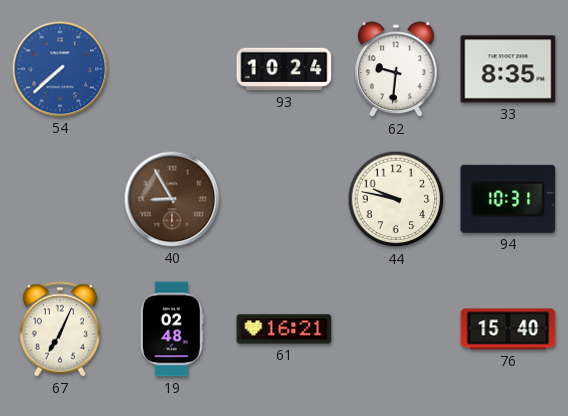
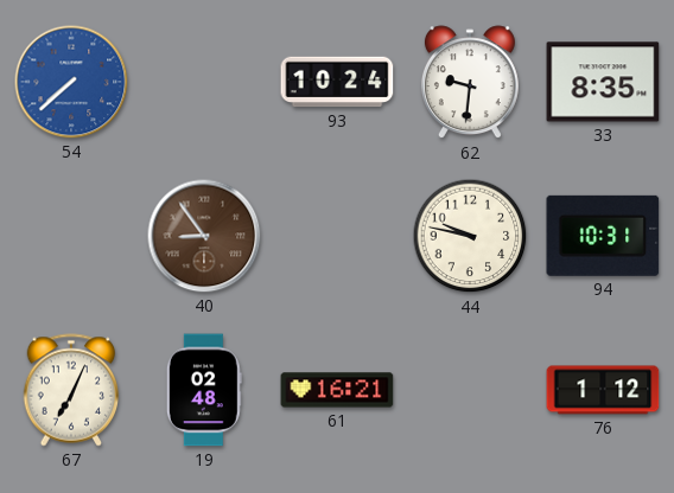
40: 8:55 -> 8:54
76: 15:40 -> 1:12
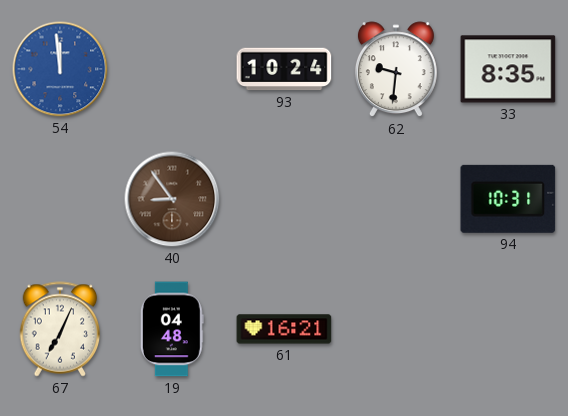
54: 7:38 -> 11:59
44: 9:47 -> none
19: 02:48 -> 04:48
76: 1:12 -> none
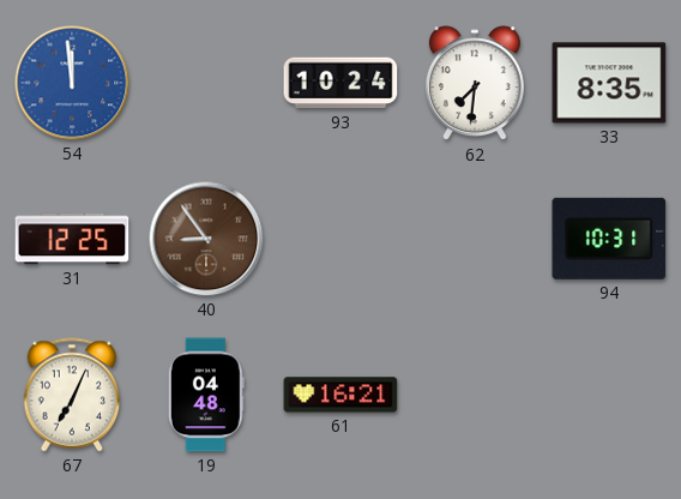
62: 9:31 -> 7:31
31: none -> 12:25
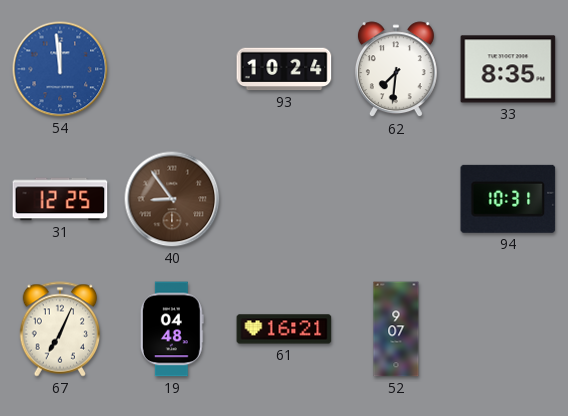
52: none -> 9:07
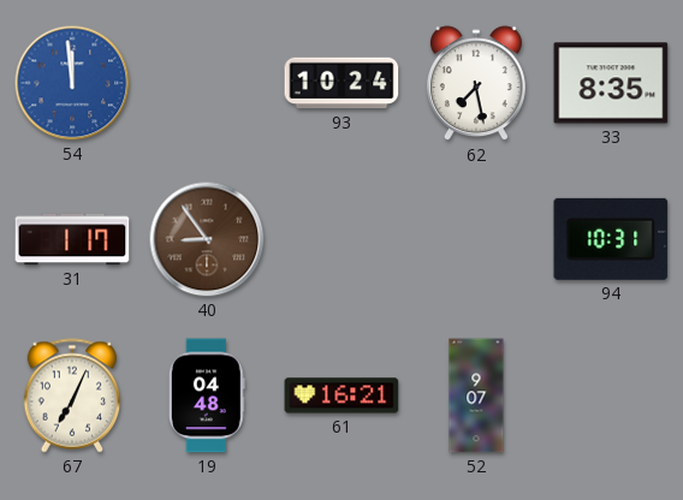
62: 7:31 -> 7:28
31: 12:25 -> 1:17
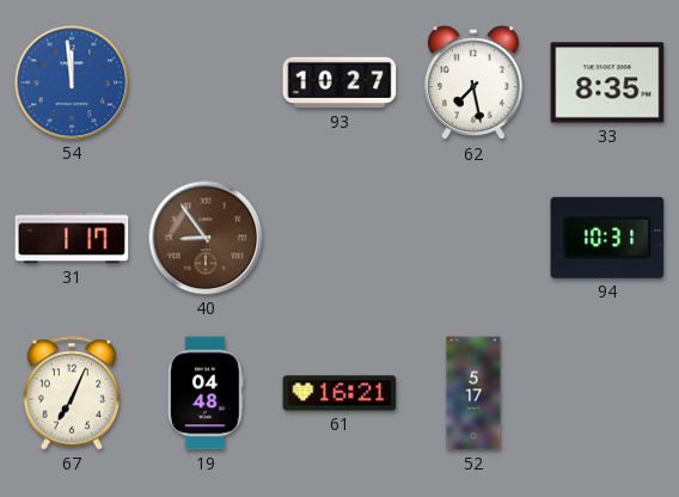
93: 10:24 -> 10:27
52: 9:07 -> 5:17
